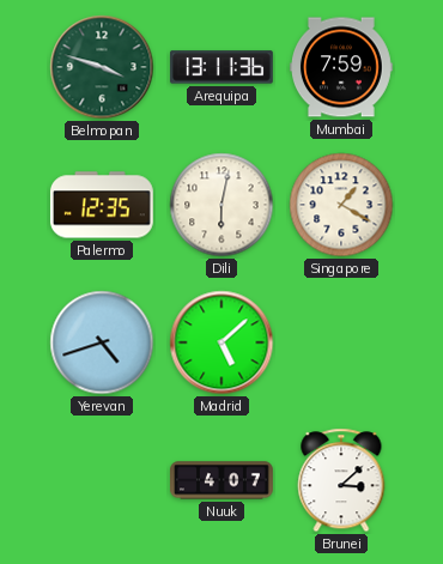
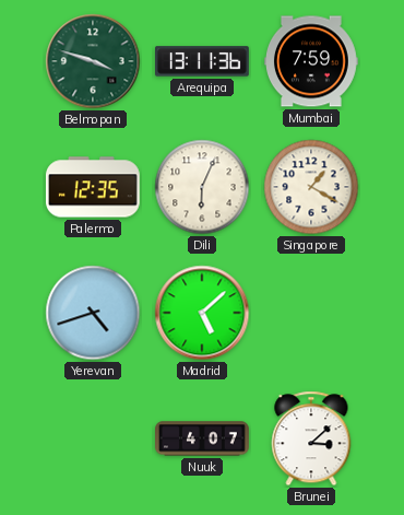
Dili: 6:02 -> 6:04
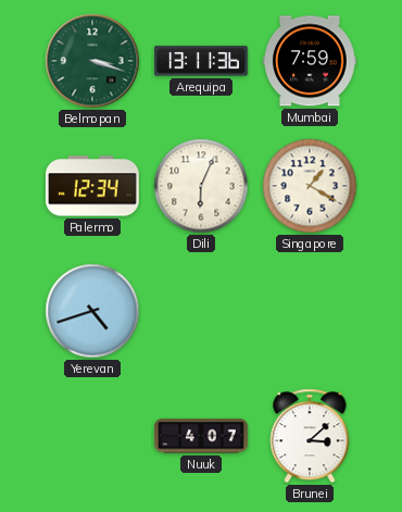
Belmopan: 3:48 -> 3:18
Palermo: 12:35 -> 12:34
Madrid: 5:08 -> none
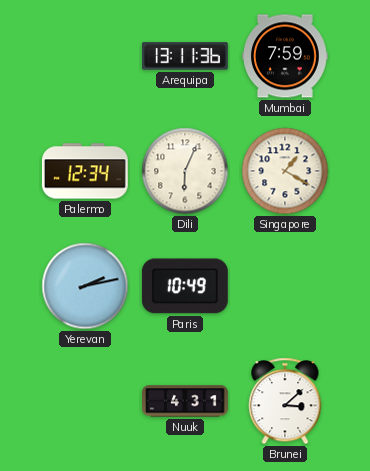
Belmopan: 3:18 -> none
Yerevan: 4:42 -> 2:13
Paris: none -> 10:49
Nuuk: 4:07 -> 4:31
